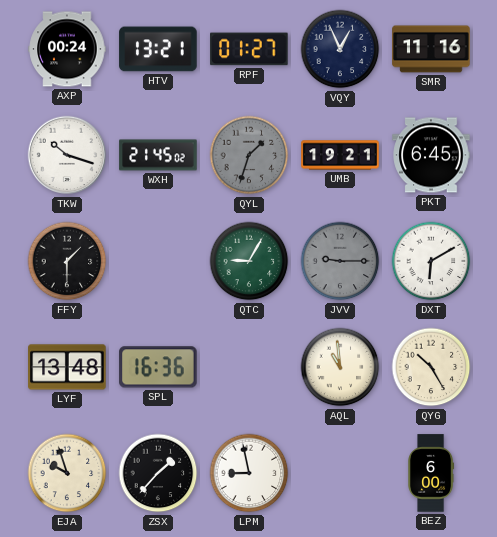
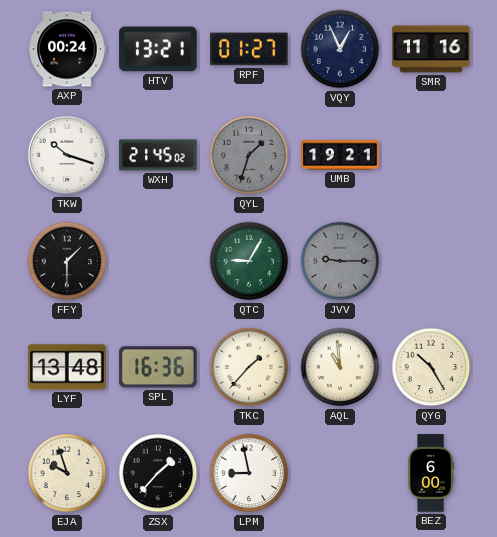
PKT: 6:45 -> none
DXT: 6:10 -> none
TKC: none -> 1:37
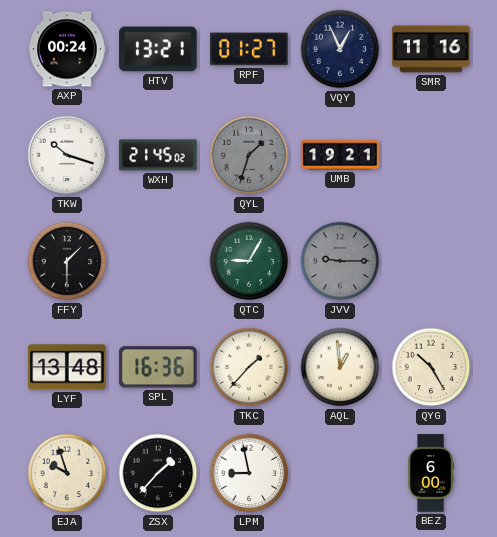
AQL: 10:59 -> 12:59
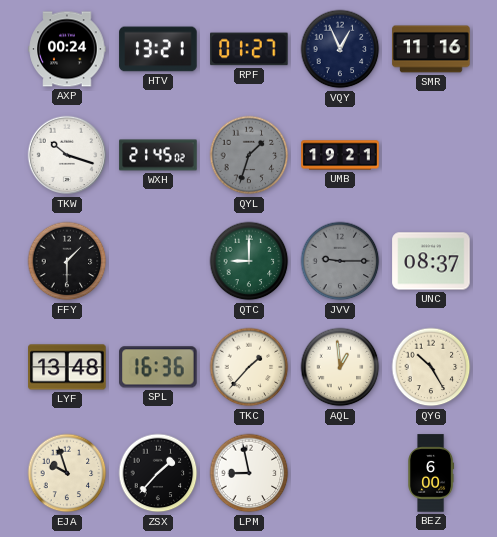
QTC: 9:05 -> 9:00
UNC: none -> 08:37
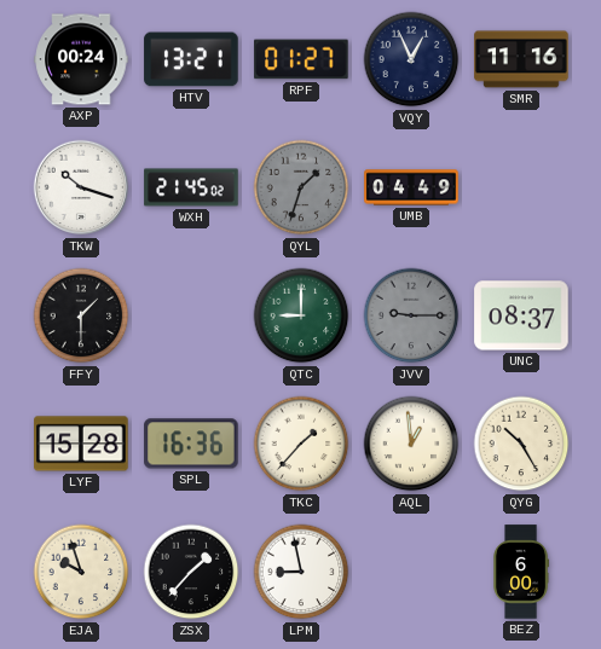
UMB: 19:21 -> 04:49
LYF: 13:48 -> 15:28
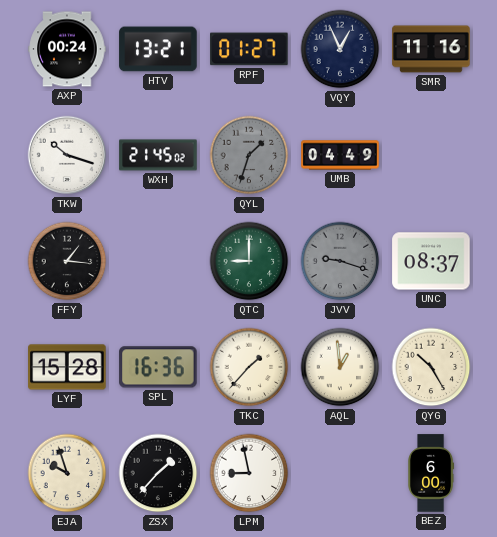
FFY: 1:30 -> 1:16
JVV: 9:15 -> 9:18
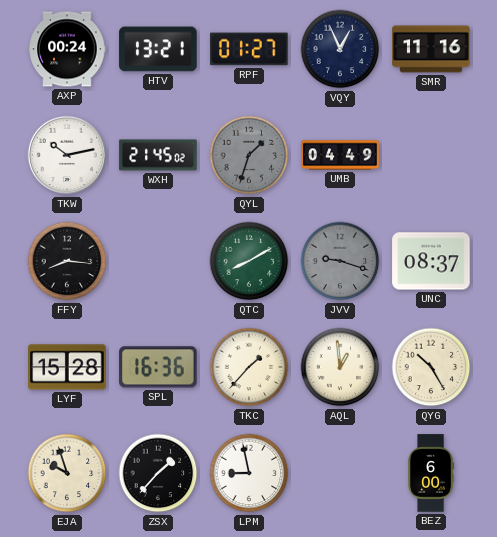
TKW: 10:18 -> 10:13
FFY: 1:16 -> 8:16
QTC: 9:00 -> 8:10
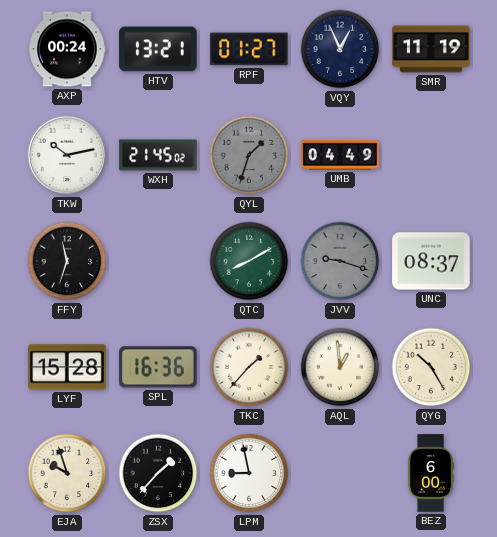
SMR: 11:16 -> 11:19
FFY: 8:16 -> 11:33
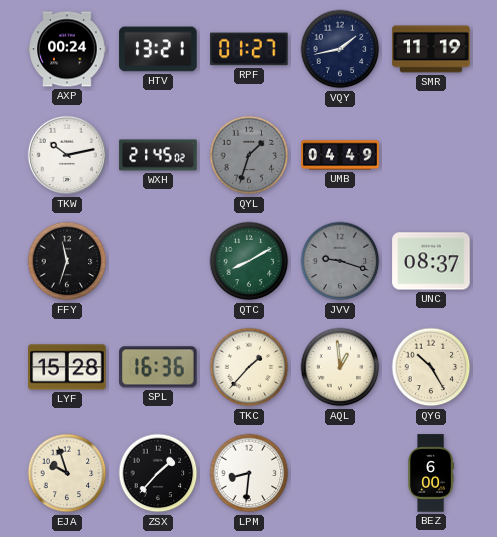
VQY: 12:56 -> 1:43
LPM: 8:58 -> 8:31
